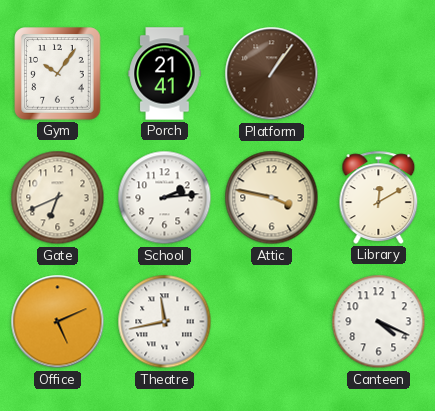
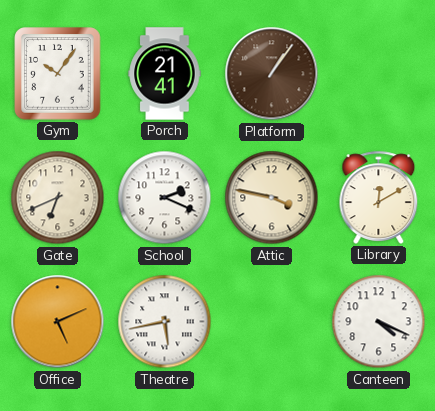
School: 2:14 -> 2:19
Theatre: 11:43 -> 5:43
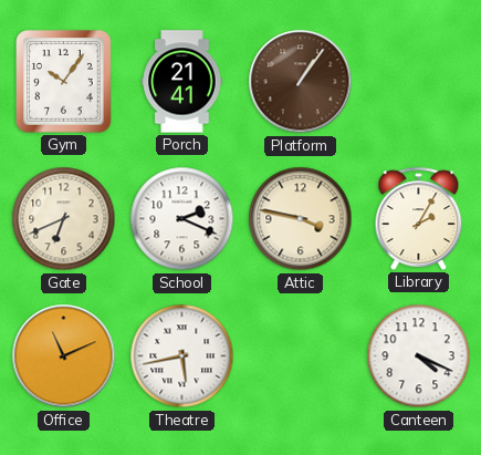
Library: 12:10 -> 2:05
Office: 5:11 -> 11:11
